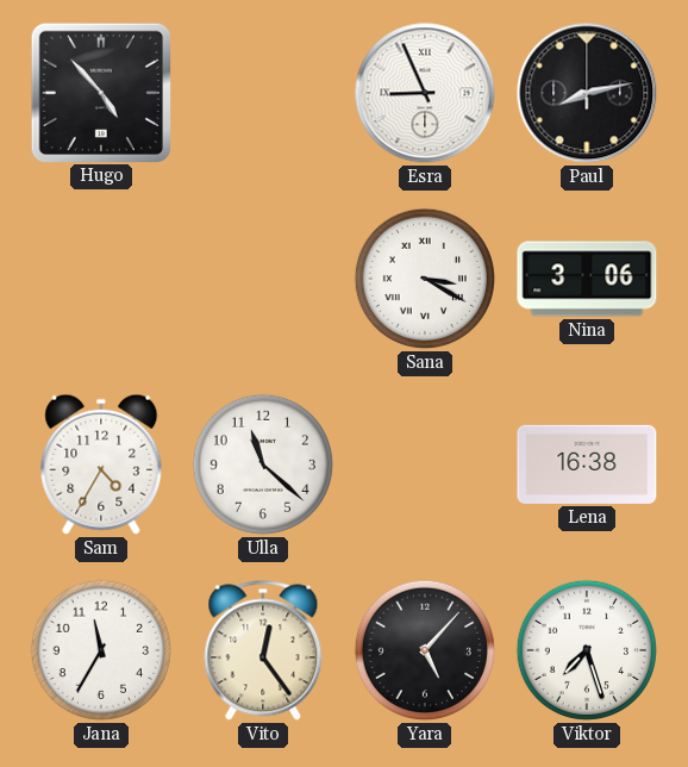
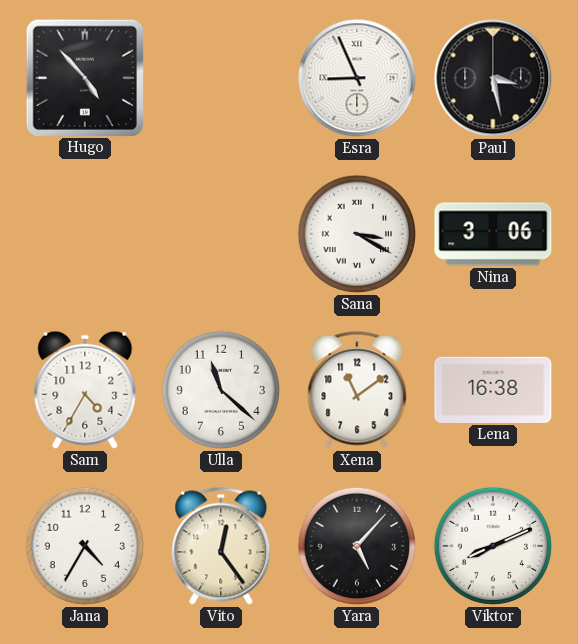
Paul: 8:13 -> 3:28
Xena: none -> 11:09
Jana: 11:35 -> 4:35
Viktor: 7:27 -> 8:11
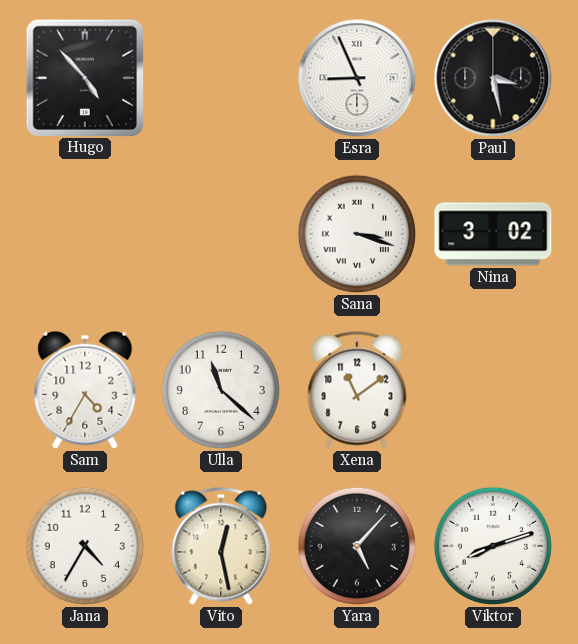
Sana: 3:20 -> 3:18
Nina: 3:06 -> 3:02
Lena: 16:38 -> none
Vito: 12:24 -> 12:28
Viktor: 8:11 -> 8:12
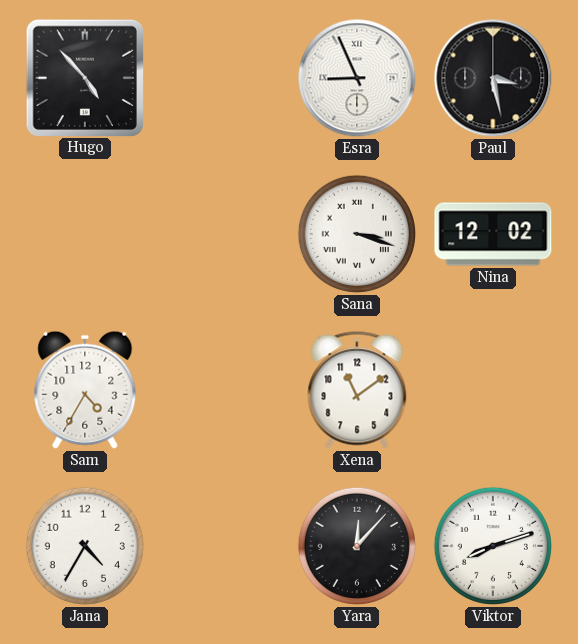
Nina: 3:02 -> 12:02
Ulla: 11:22 -> none
Vito: 12:28 -> none
Yara: 5:07 -> 12:07
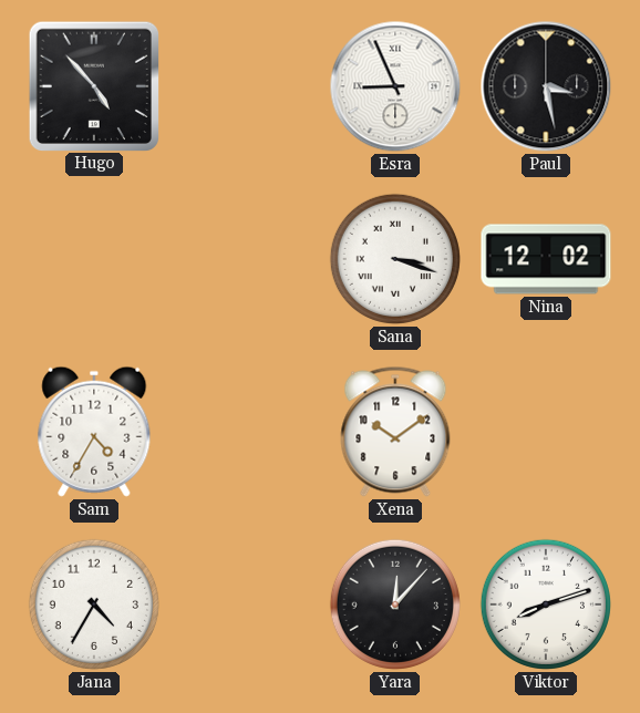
Xena: 11:09 -> 10:09
